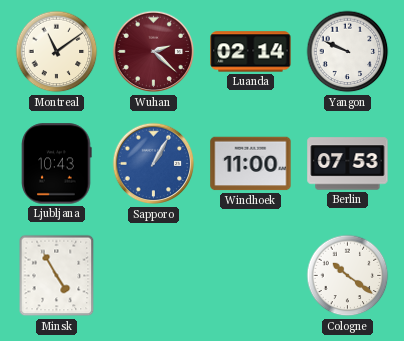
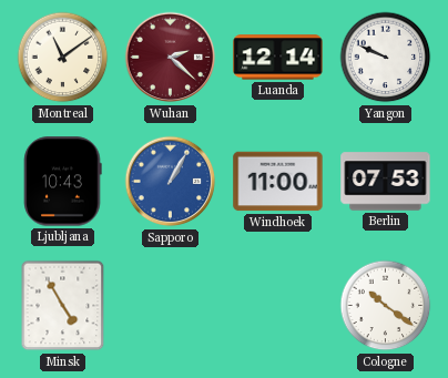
Luanda: 02:14 -> 12:14
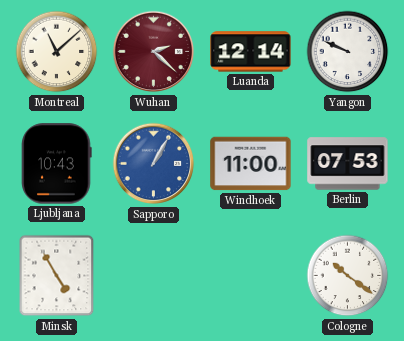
Montreal: 11:09 -> 11:08
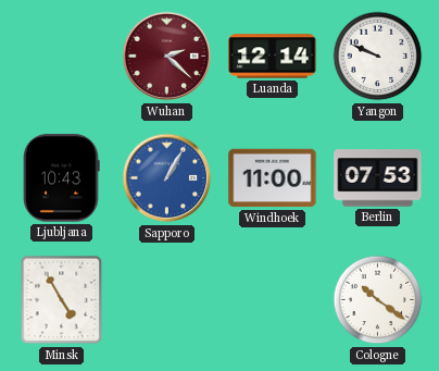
Montreal: 11:08 -> none
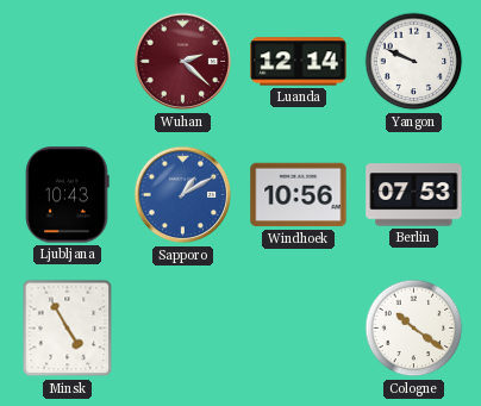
Sapporo: 1:05 -> 1:10
Windhoek: 11:00 -> 10:56
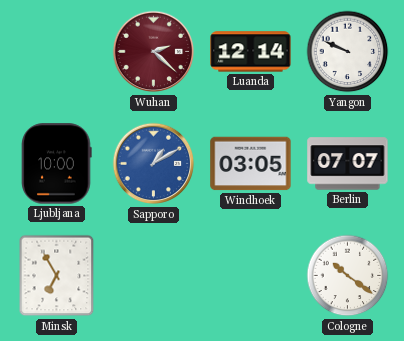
Ljubljana: 10:43 -> 10:00
Windhoek: 10:56 -> 03:05
Berlin: 07:53 -> 07:07
Minsk: 4:55 -> 6:55
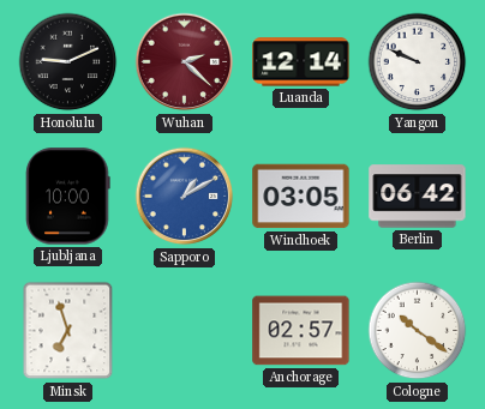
Honolulu: none -> 9:11
Berlin: 07:07 -> 06:42
Minsk: 6:55 -> 6:57
Anchorage: none -> 02:57
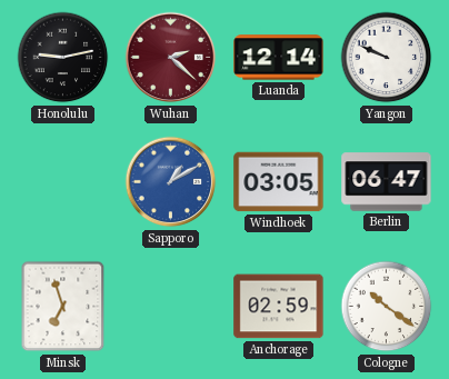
Honolulu: 9:11 -> 9:13
Ljubljana: 10:00 -> none
Berlin: 06:42 -> 06:47
Anchorage: 02:57 -> 02:59
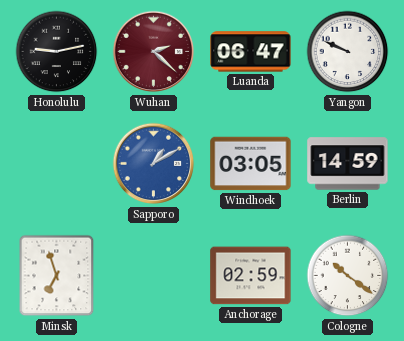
Luanda: 12:14 -> 06:47
Berlin: 06:47 -> 14:59
